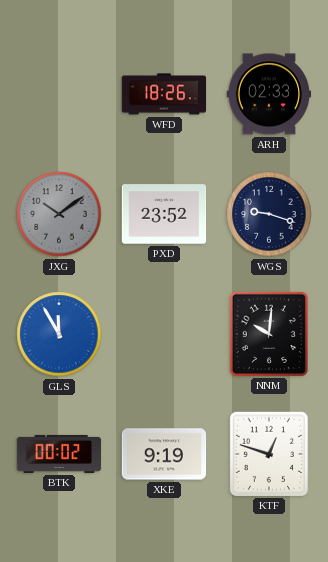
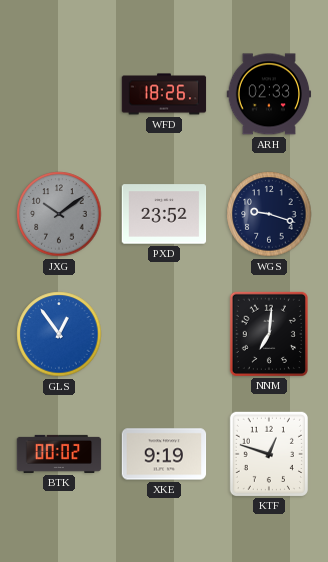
GLS: 11:55 -> 12:54
NNM: 10:01 -> 7:01
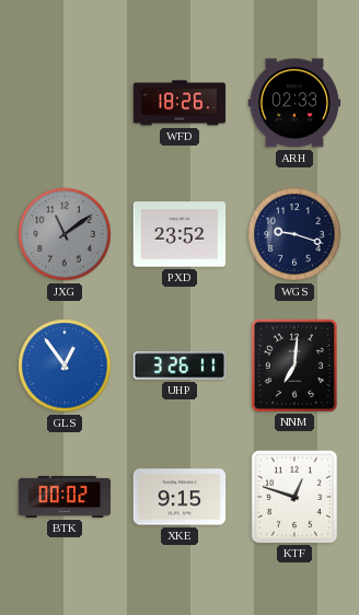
JXG: 10:09 -> 11:09
UHP: none -> 3:26
XKE: 9:19 -> 9:15
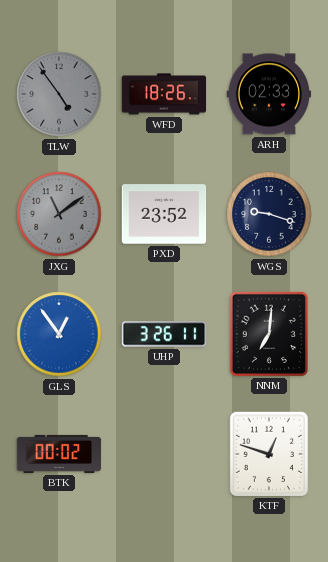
TLW: none -> 4:54
XKE: 9:15 -> none
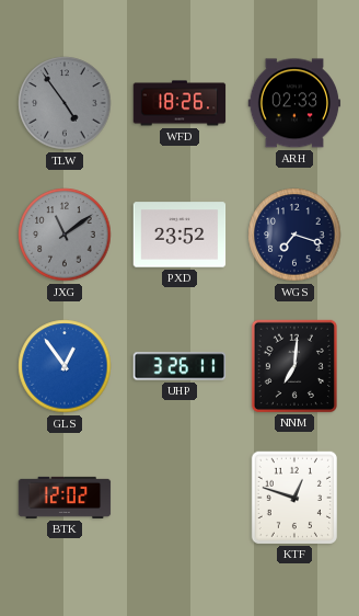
WGS: 9:18 -> 7:18
BTK: 00:02 -> 12:02
